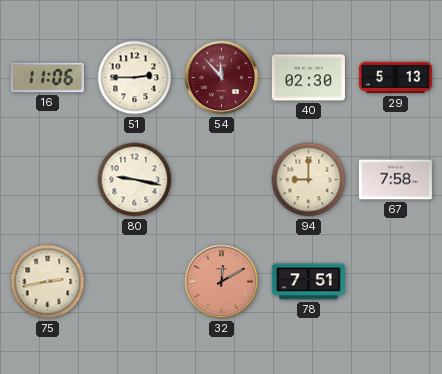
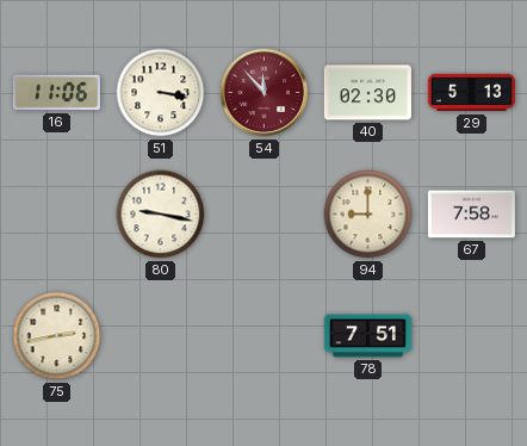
51: 2:45 -> 3:17
32: 12:10 -> none
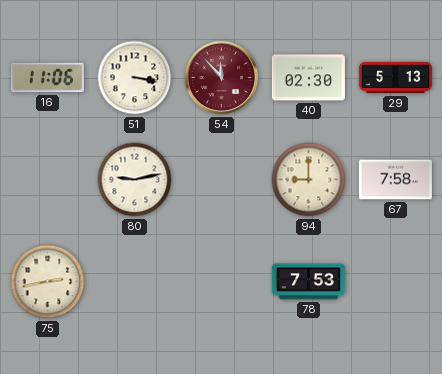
80: 9:17 -> 9:13
78: 7:51 -> 7:53
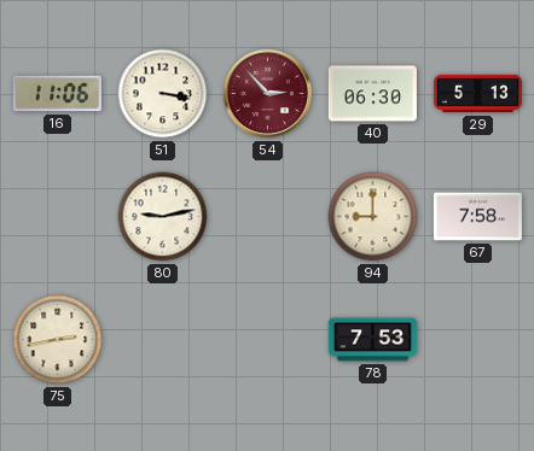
54: 11:53 -> 2:53
40: 02:30 -> 06:30
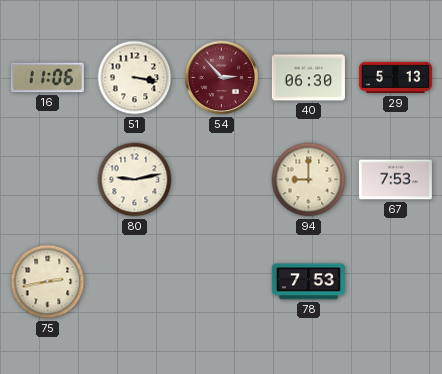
67: 7:58 -> 7:53
